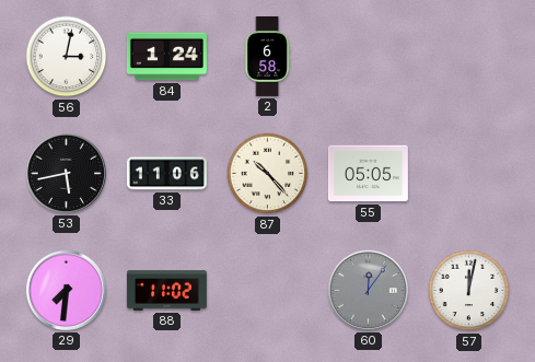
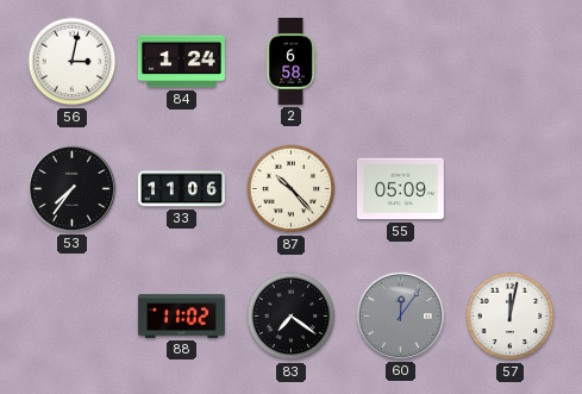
53: 5:43 -> 7:36
55: 05:05 -> 05:09
29: 7:31 -> none
83: none -> 7:21
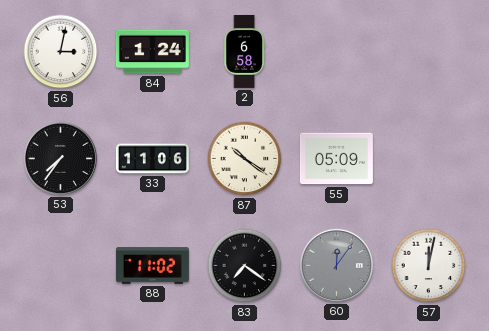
87: 10:23 -> 10:21
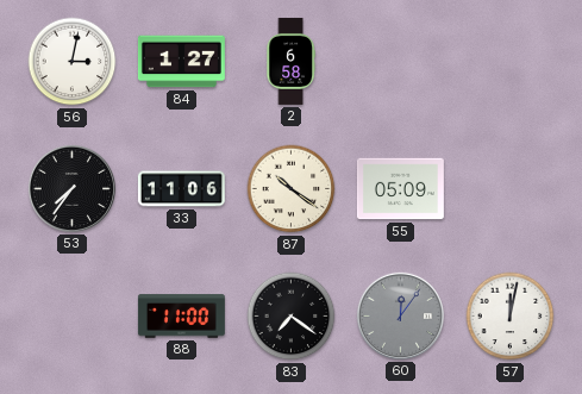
84: 1:24 -> 1:27
88: 11:02 -> 11:00
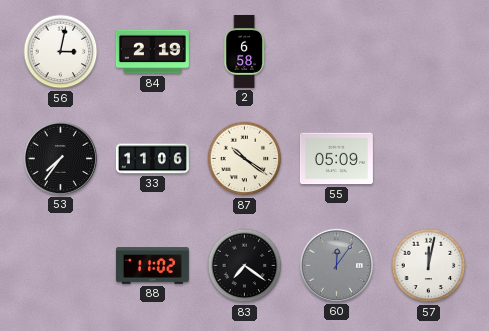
84: 1:27 -> 2:19
88: 11:00 -> 11:02
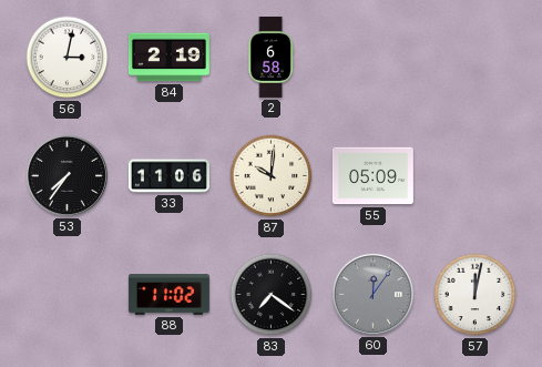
87: 10:21 -> 10:01
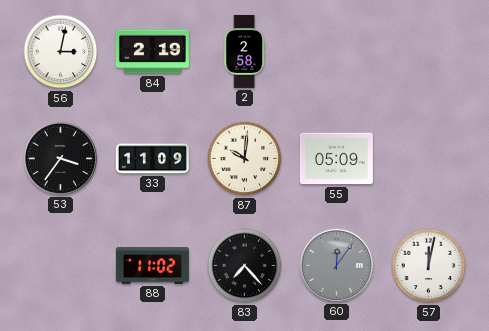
2: 6:58 -> 2:58
53: 7:36 -> 3:36
33: 11:06 -> 11:09
83: 7:21 -> 7:23
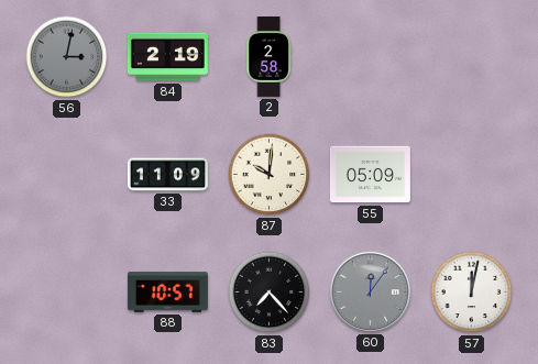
56 dial: white -> grey
53: 3:36 -> none
88: 11:02 -> 10:57
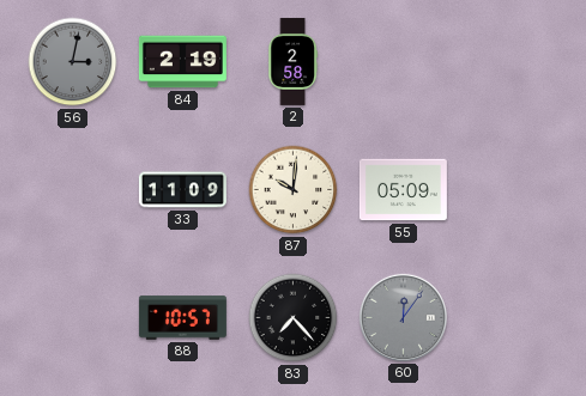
57: 12:02 -> none
